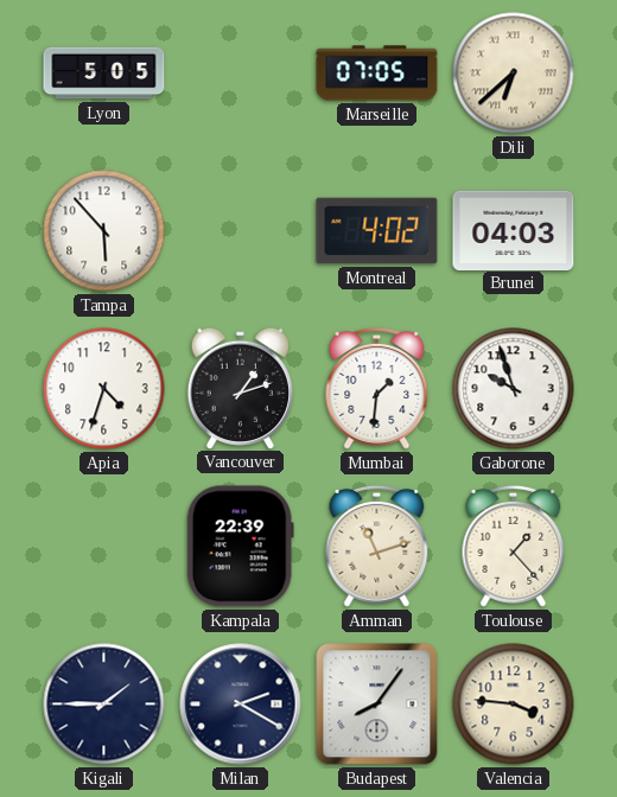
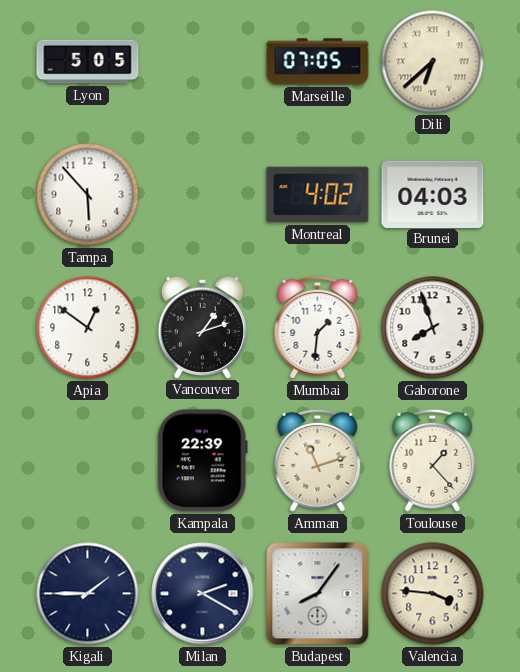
Apia: 4:33 -> 12:51
Gaborone: 9:57 -> 7:57
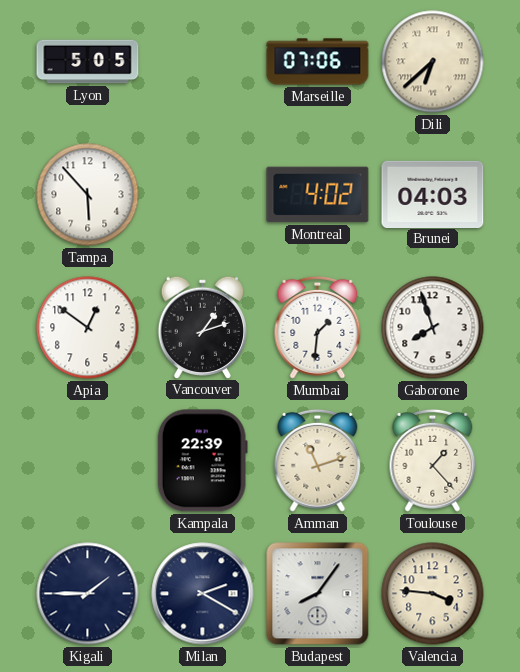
Marseille: 07:05 -> 07:06
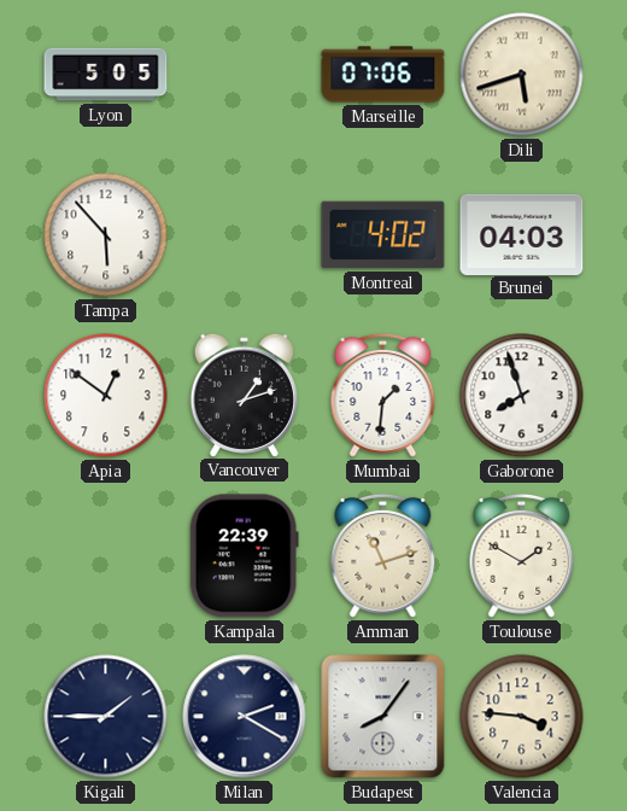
Dili: 6:38 -> 5:42
Toulouse: 1:23 -> 1:50
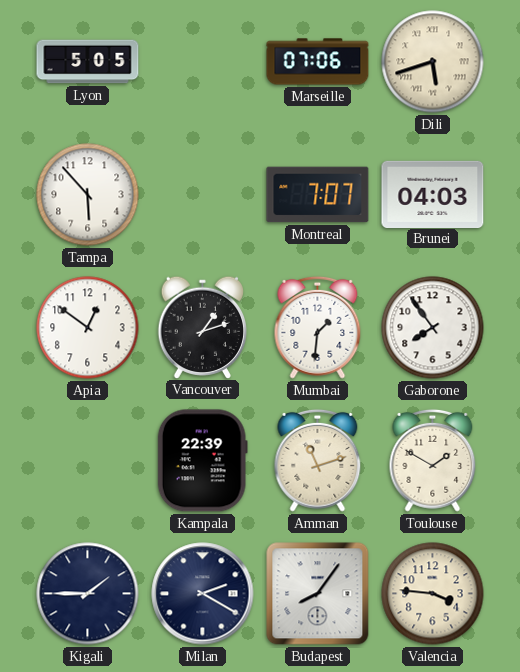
Montreal: 4:02 -> 7:07
Gaborone: 7:57 -> 7:54
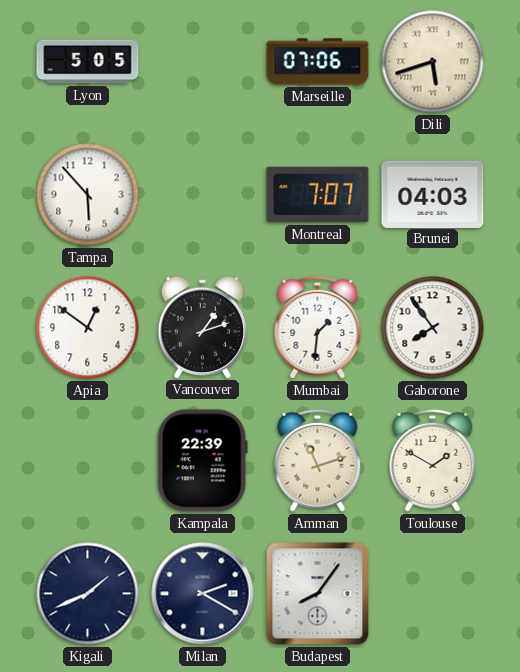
Kigali: 1:45 -> 1:41
Valencia: 3:46 -> none
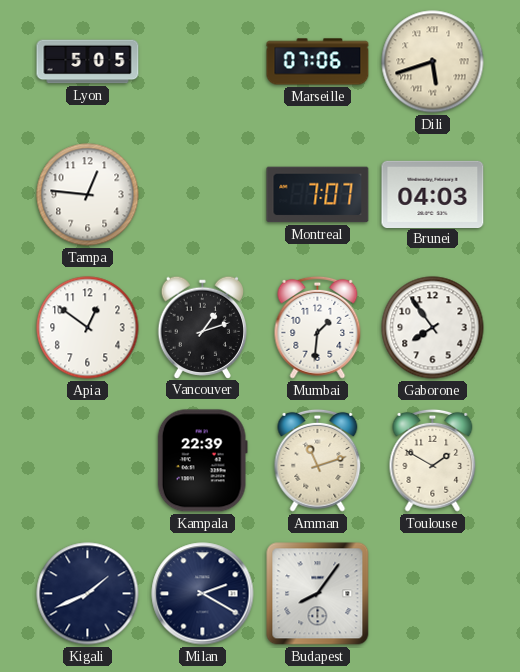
Tampa: 5:53 -> 12:46
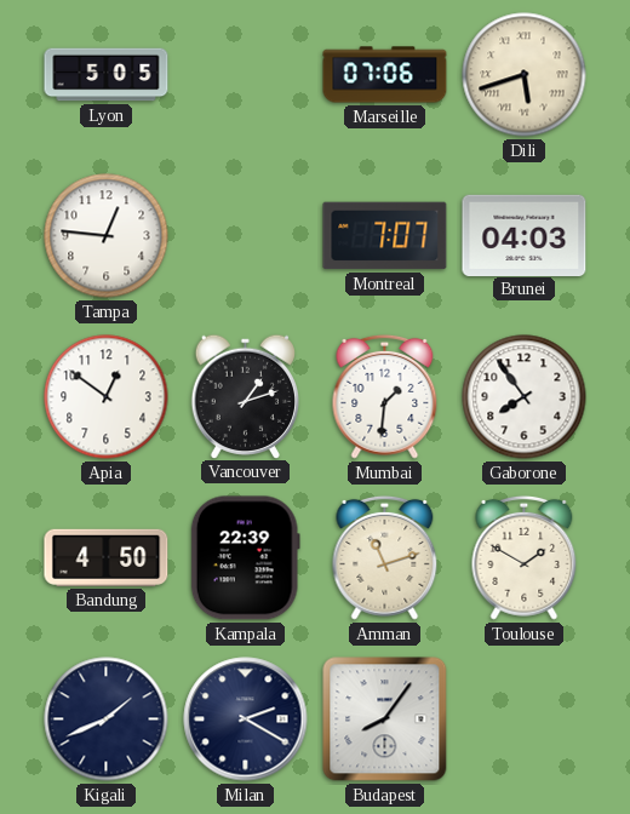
Bandung: none -> 4:50
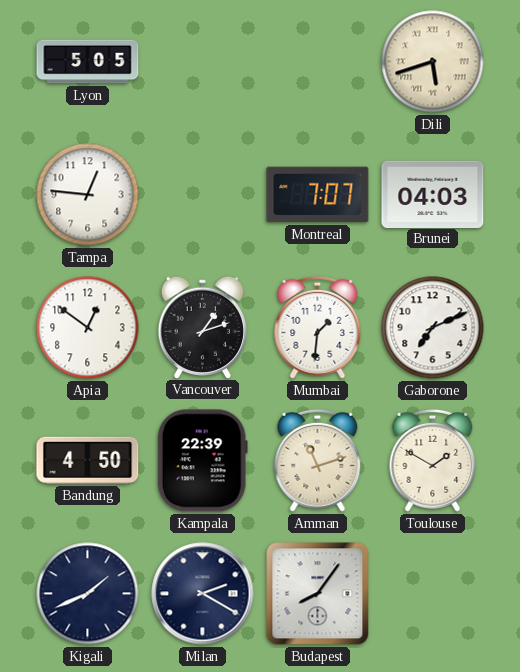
Marseille: 07:06 -> none
Gaborone: 7:54 -> 7:11
